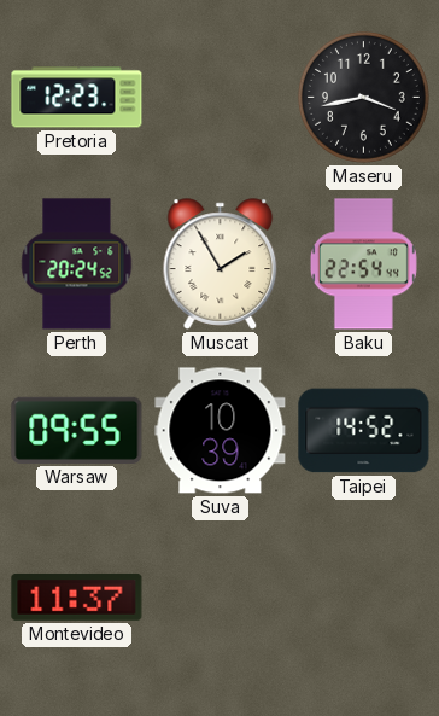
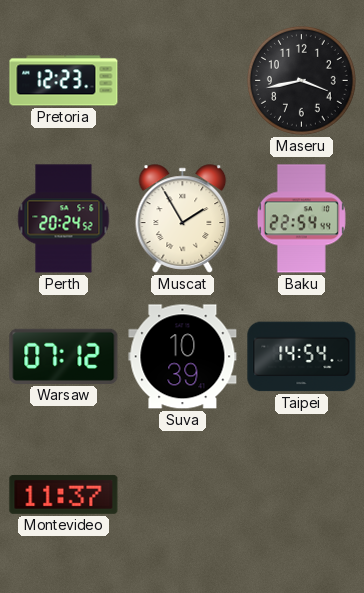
Warsaw: 09:55 -> 07:12
Taipei: 14:52 -> 14:54
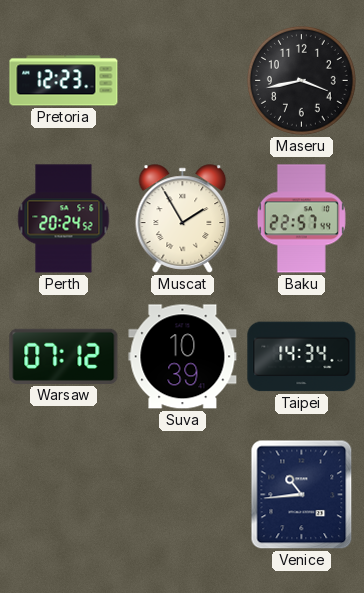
Baku: 22:54 -> 22:57
Taipei: 14:54 -> 14:34
Montevideo: 11:37 -> none
Venice: none -> 10:44
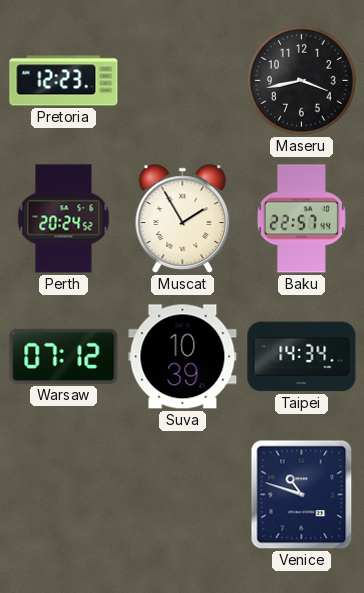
Venice: 10:44 -> 10:48
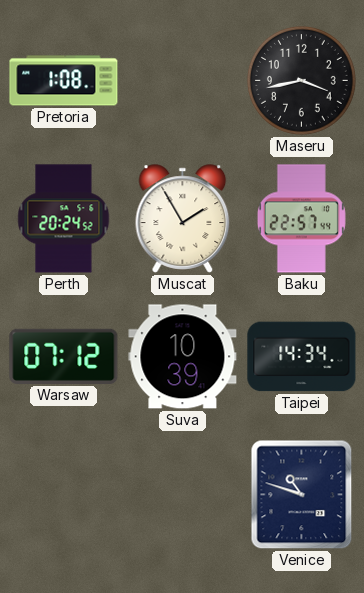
Pretoria: 12:23 -> 1:08
